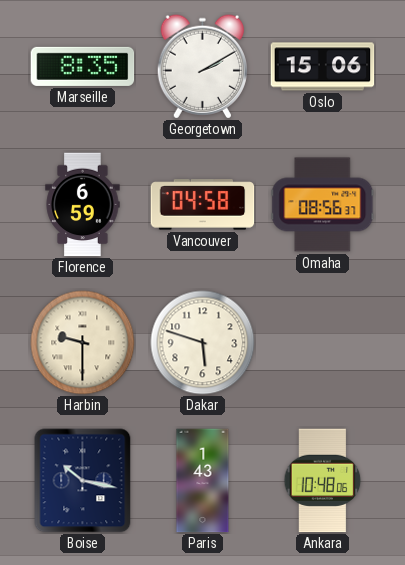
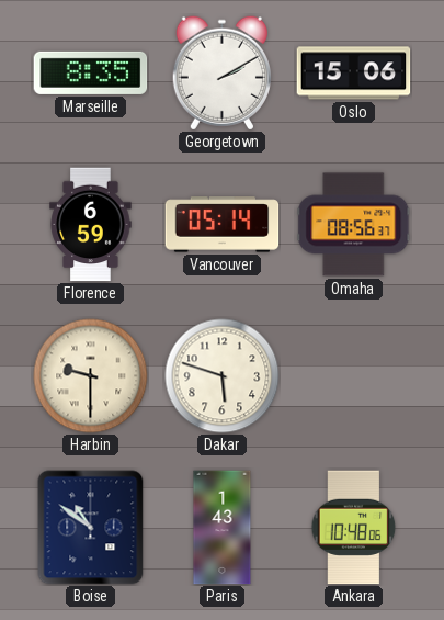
Vancouver: 04:58 -> 05:14
Boise: 10:17 -> 10:51
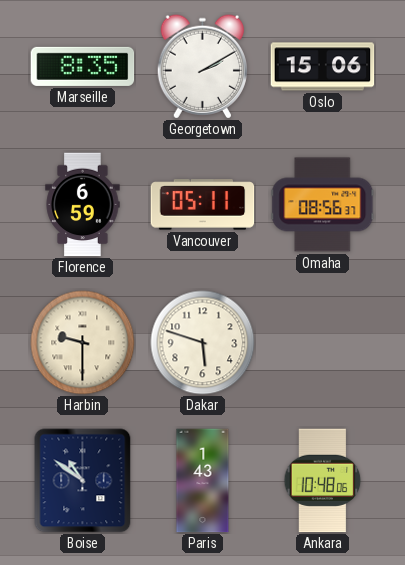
Vancouver: 05:14 -> 05:11
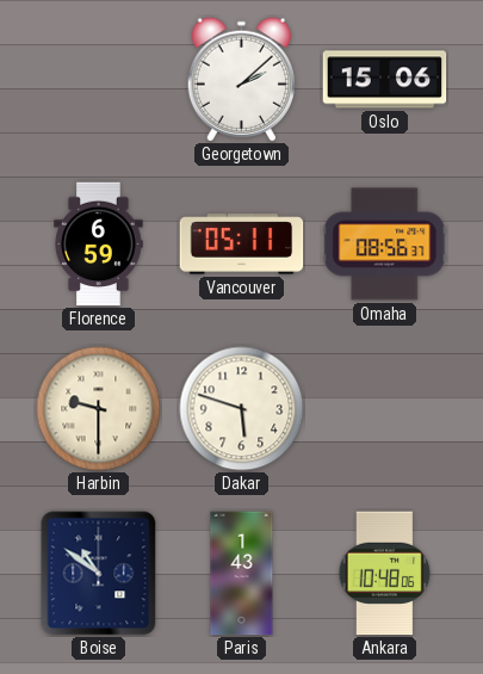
Marseille: 8:35 -> none
Georgetown: 2:10 -> 2:08
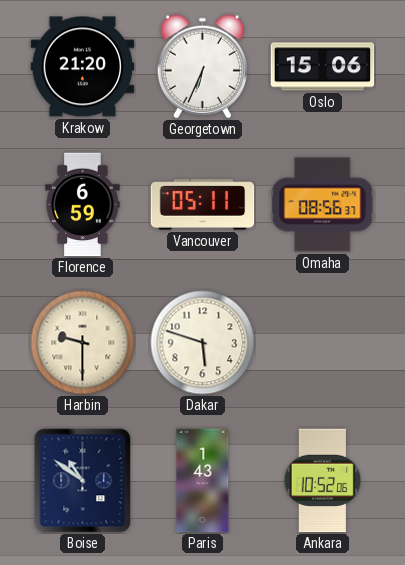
Krakow: none -> 21:20
Georgetown: 2:08 -> 6:34
Ankara: 10:48 -> 10:52
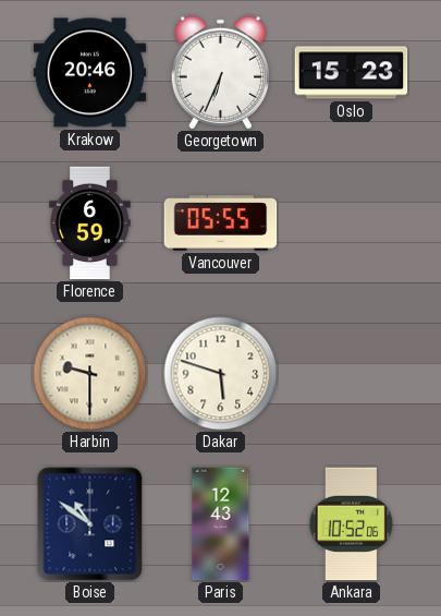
Krakow: 21:20 -> 20:46
Oslo: 15:06 -> 15:23
Vancouver: 05:11 -> 05:55
Omaha: 08:56 -> none
Paris: 1:43 -> 12:43
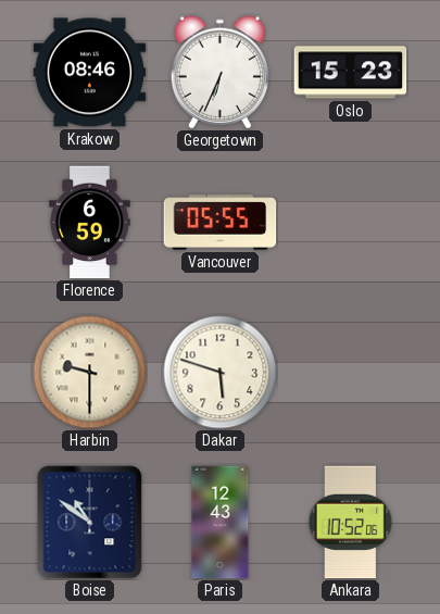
Krakow: 20:46 -> 08:46
